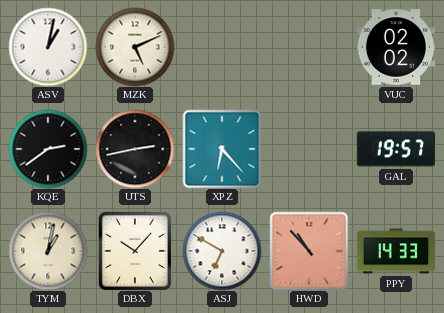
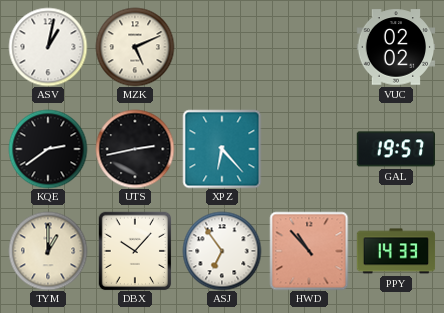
TYM: 1:02 -> 1:00
ASJ: 6:50 -> 6:54
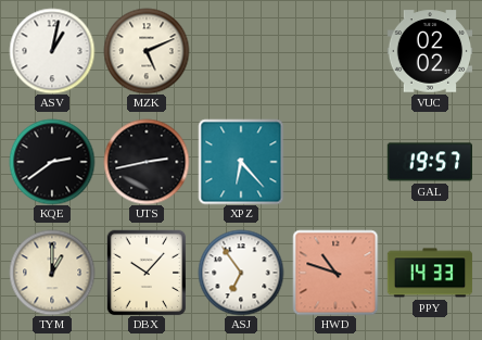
HWD: 10:53 -> 10:48
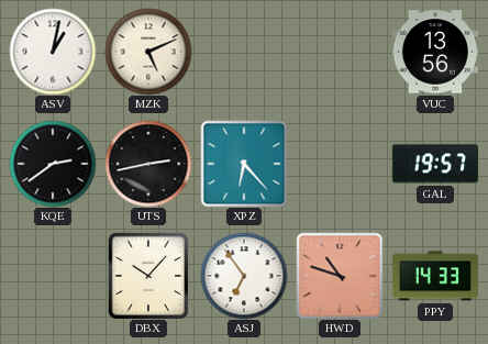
VUC: 02:02 -> 13:56
TYM: 1:00 -> none
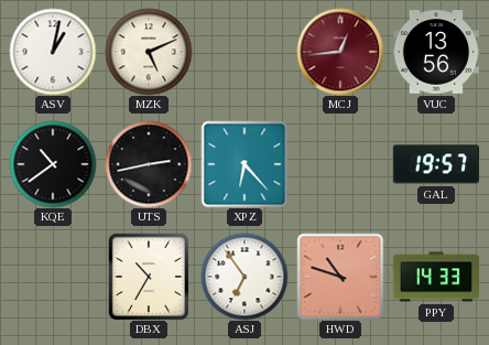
MCJ: none -> 12:44
KQE: 2:39 -> 10:39
DBX: 10:07 -> 10:35
